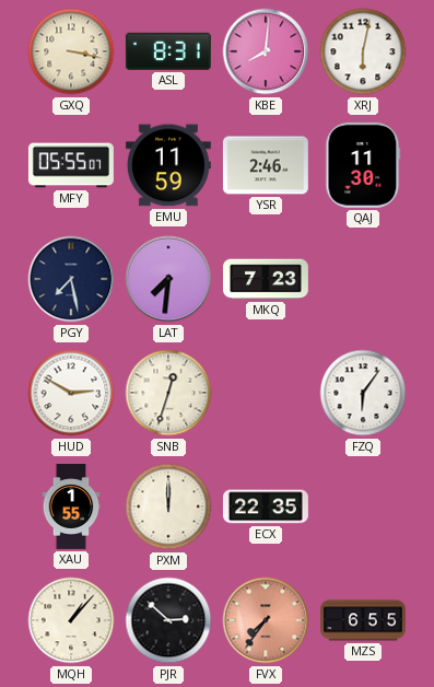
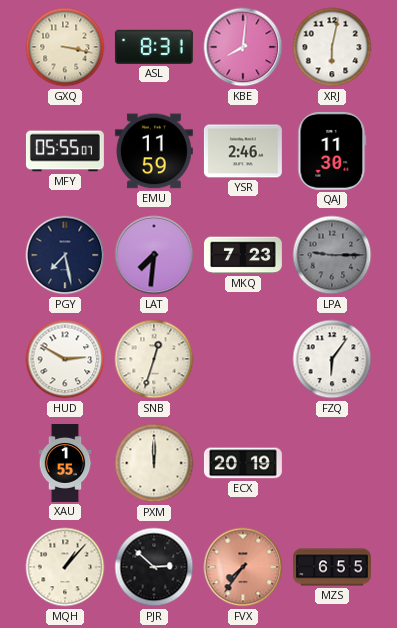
LPA: none -> 9:15
ECX: 22:35 -> 20:19
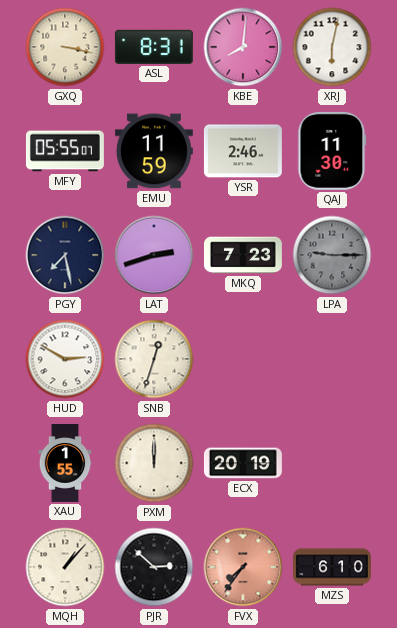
LAT: 7:31 -> 2:42
FZQ: 6:06 -> none
MZS: 6:55 -> 6:10
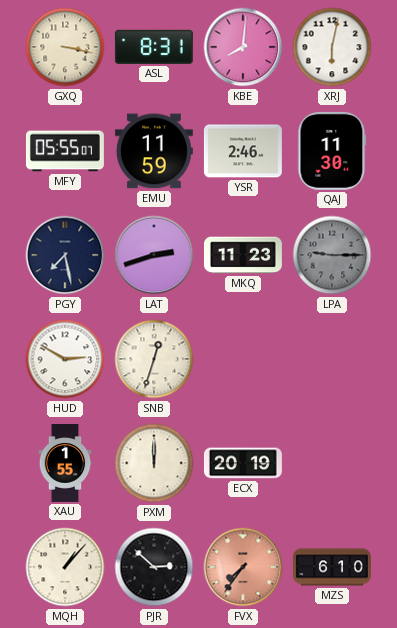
MKQ: 7:23 -> 11:23
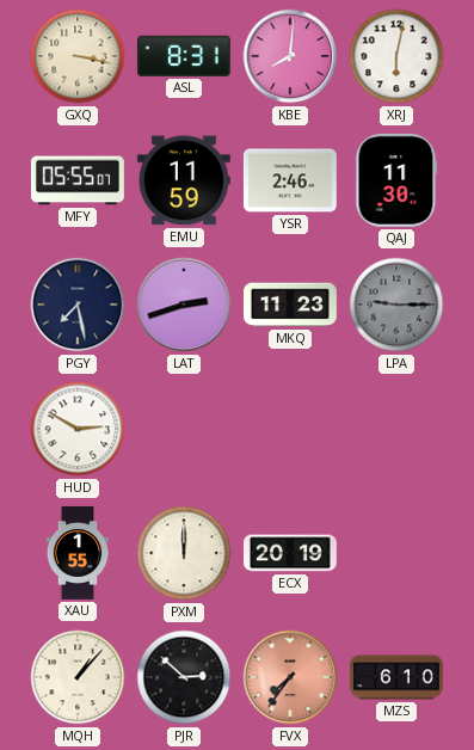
SNB: 12:33 -> none
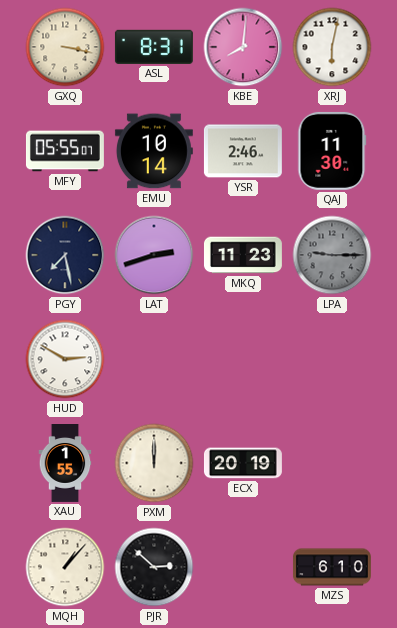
EMU: 11:59 -> 10:14
FVX: 7:36 -> none
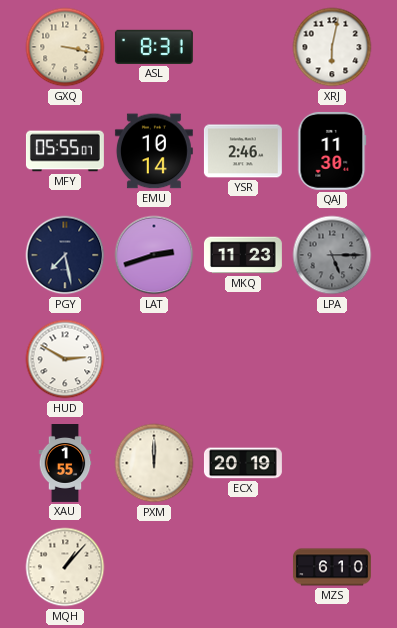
KBE: 8:01 -> none
LPA: 9:15 -> 5:15
PJR: 2:52 -> none
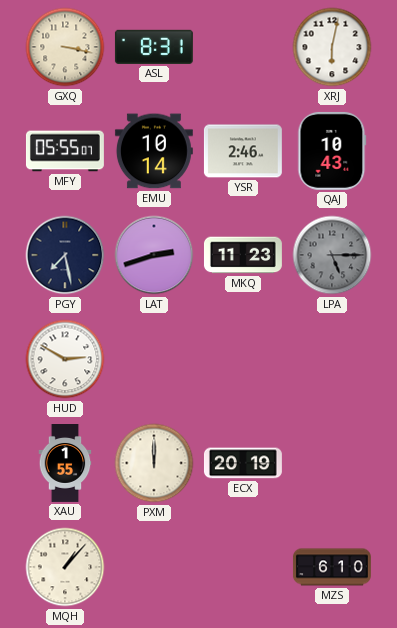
QAJ: 11:30 -> 10:43
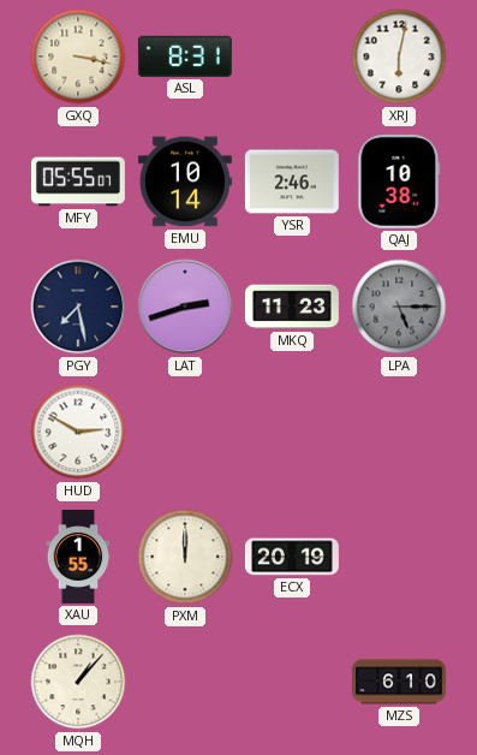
QAJ: 10:43 -> 10:38
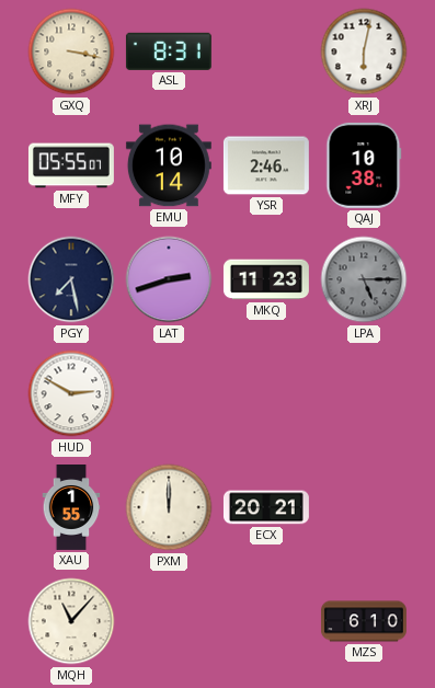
ECX: 20:19 -> 20:21
MQH: 1:07 -> 11:07
